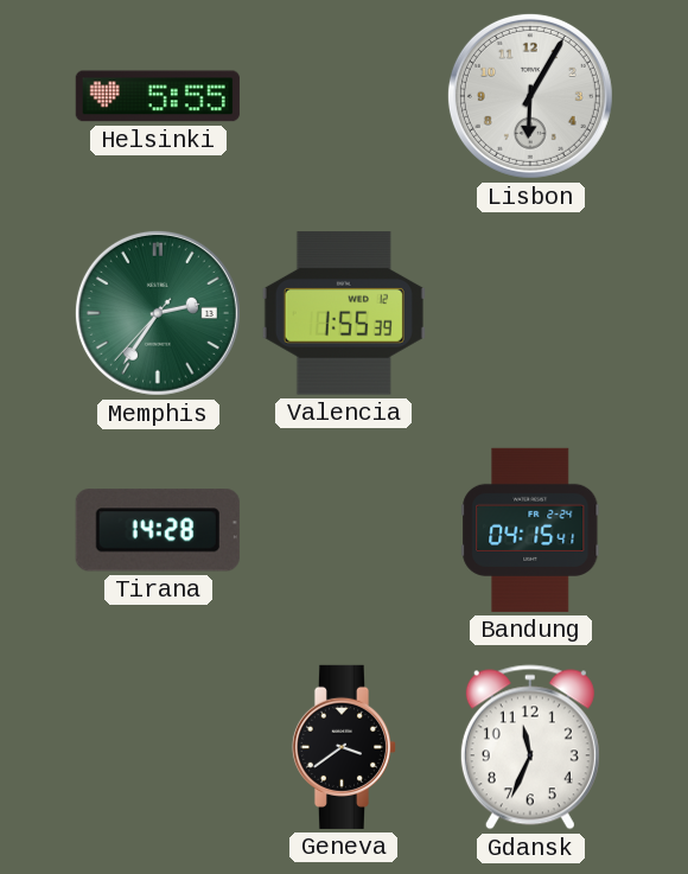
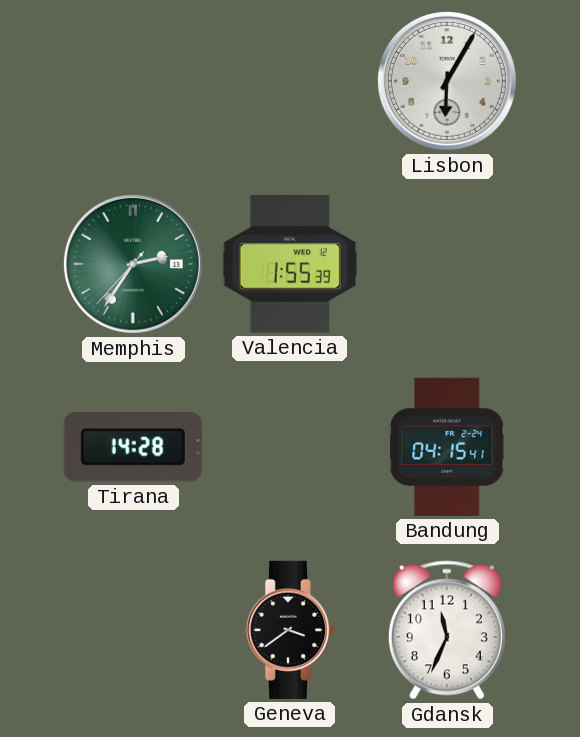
Helsinki: 5:55 -> none
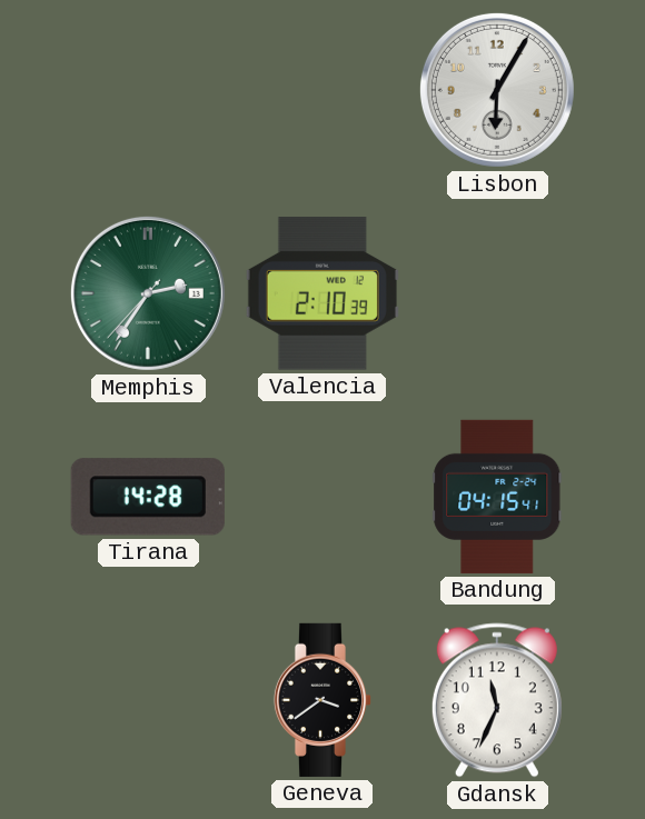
Valencia: 1:55 -> 2:10
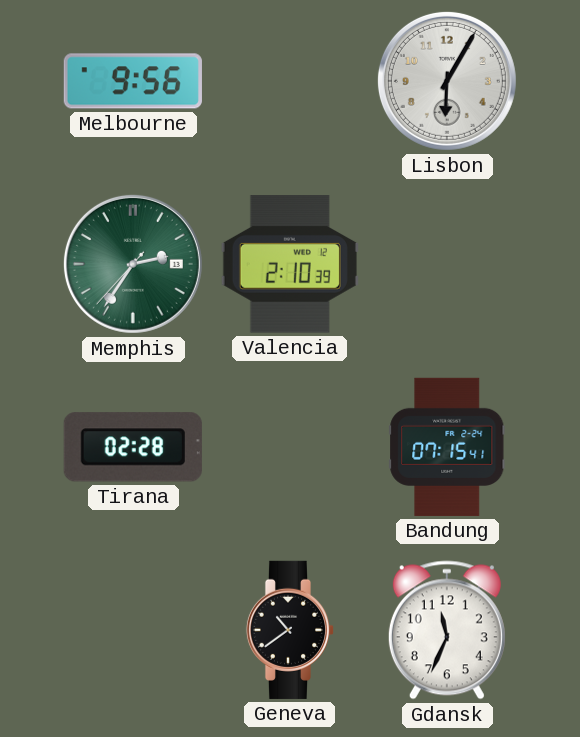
Melbourne: none -> 9:56
Tirana: 14:28 -> 02:28
Bandung: 04:15 -> 07:15
Geneva: 3:39 -> 10:39
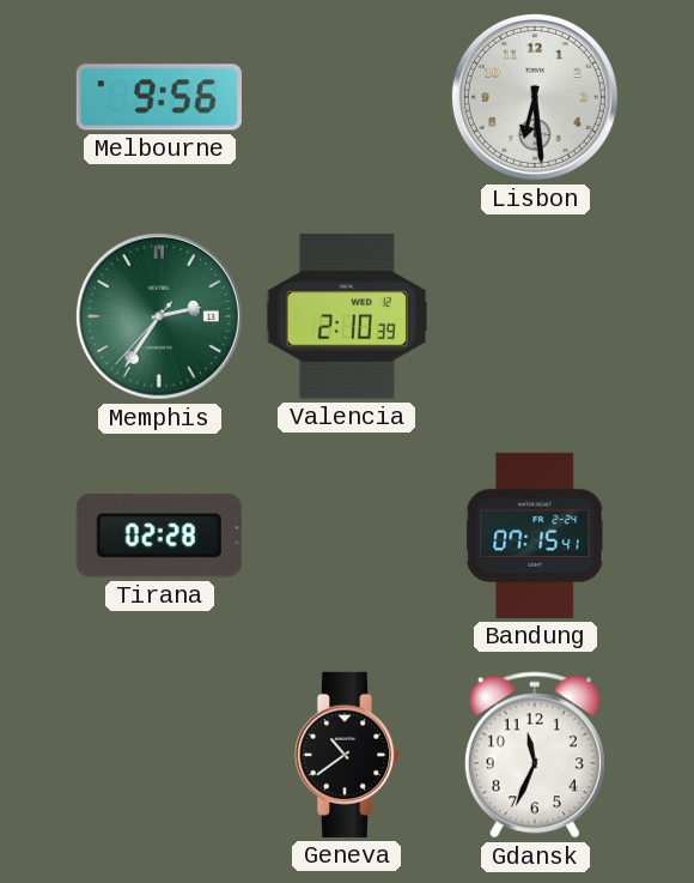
Lisbon: 6:05 -> 6:29
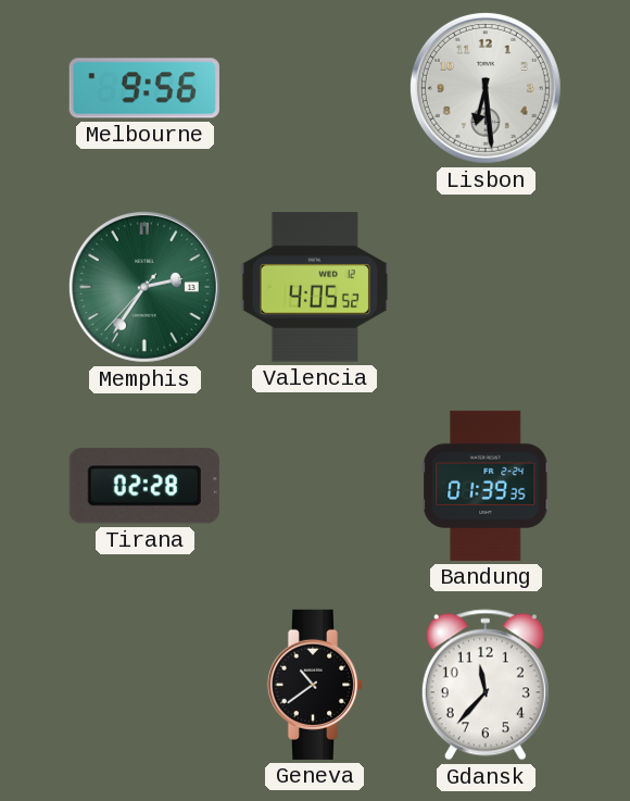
Valencia: 2:10 -> 4:05
Bandung: 07:15 -> 01:39
Gdansk: 11:34 -> 11:37
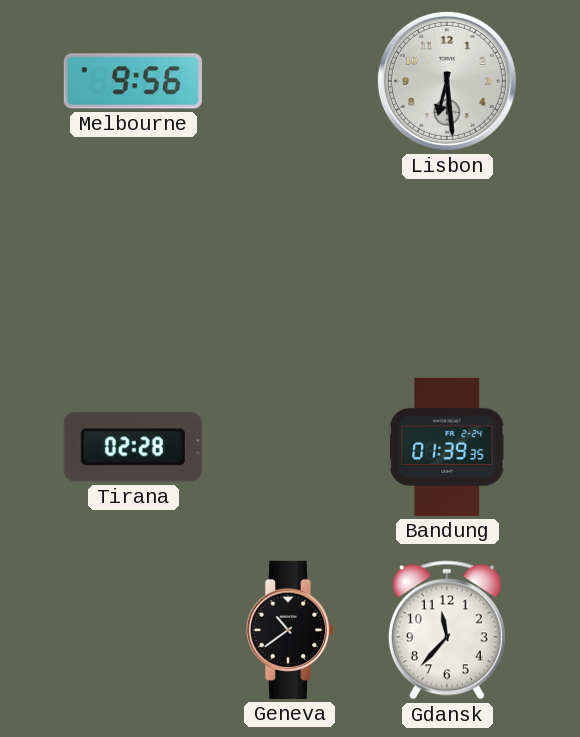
Memphis: 2:35 -> none
Valencia: 4:05 -> none
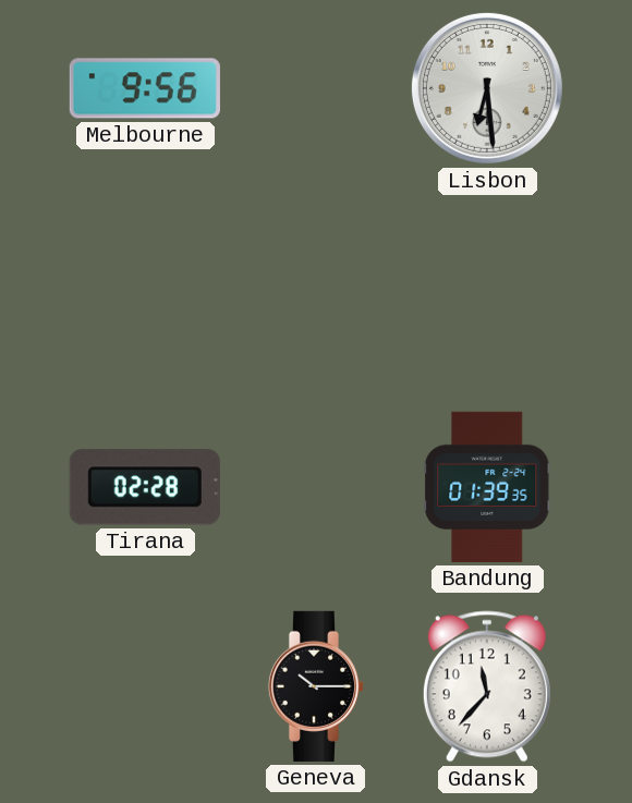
Geneva: 10:39 -> 10:15
